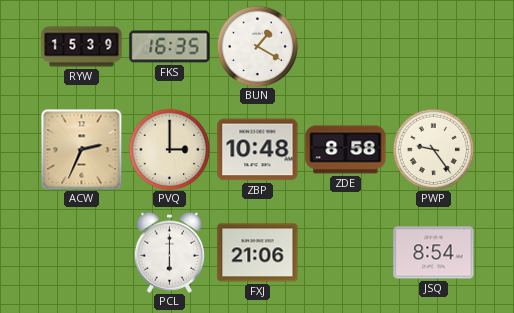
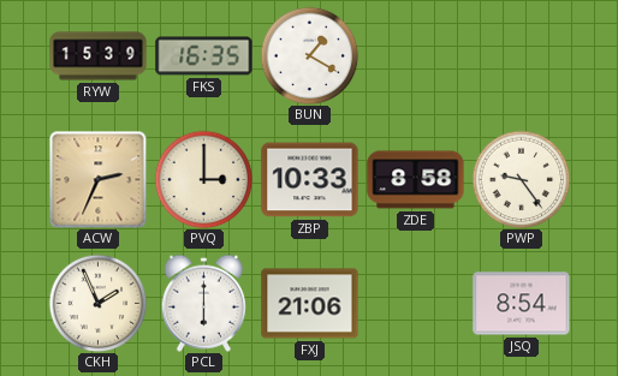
ZBP: 10:48 -> 10:33
CKH: none -> 1:56
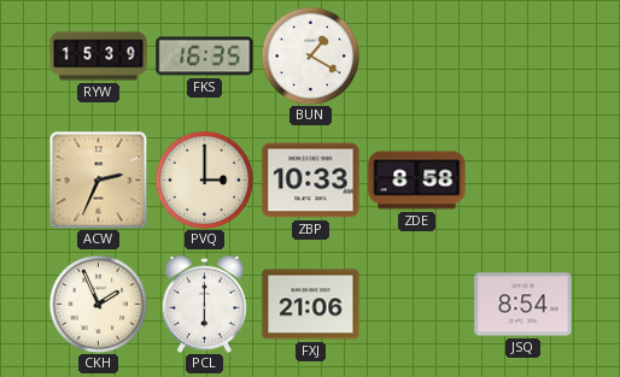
PWP: 9:24 -> none
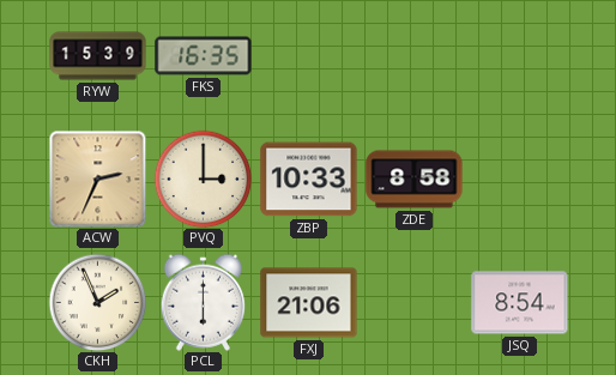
BUN: 1:20 -> none
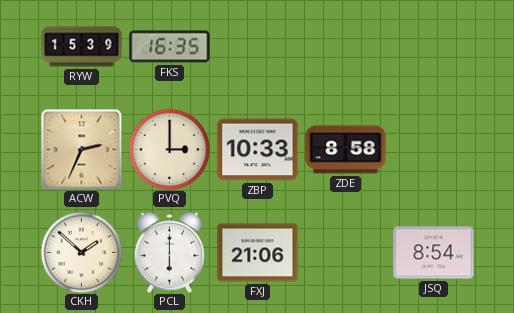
CKH: 1:56 -> 1:52
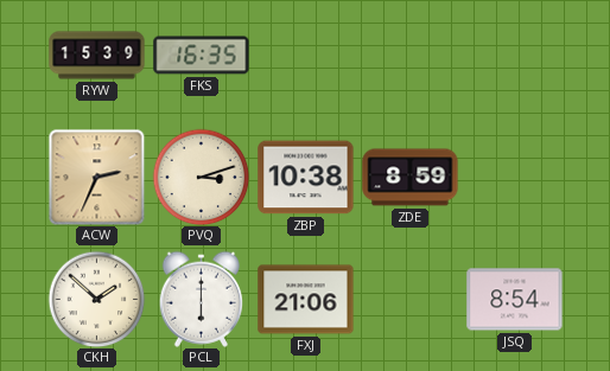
PVQ: 3:00 -> 3:12
ZBP: 10:33 -> 10:38
ZDE: 8:58 -> 8:59
